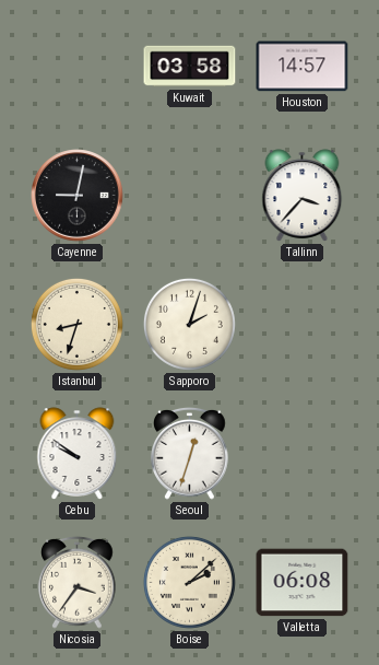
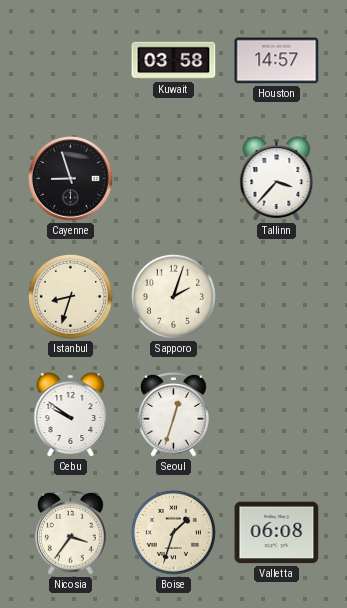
Cayenne: 9:02 -> 8:57
Boise: 2:08 -> 1:33
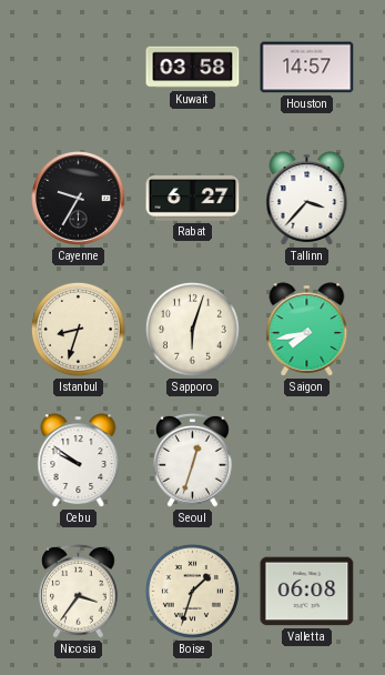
Cayenne: 8:57 -> 9:35
Rabat: none -> 6:27
Sapporo: 2:03 -> 6:03
Saigon: none -> 7:43
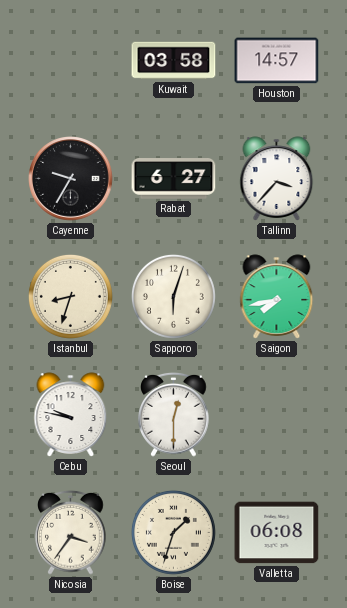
Cebu: 9:51 -> 9:47
Seoul: 12:33 -> 12:30
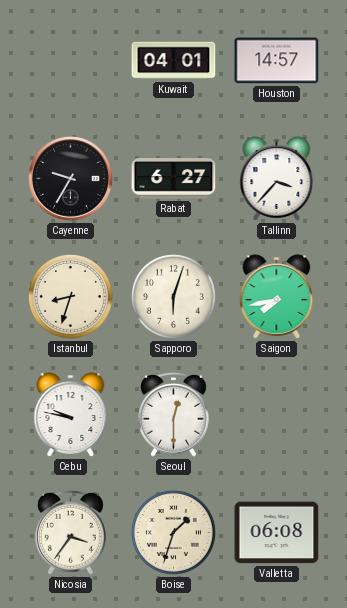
Kuwait: 03:58 -> 04:01
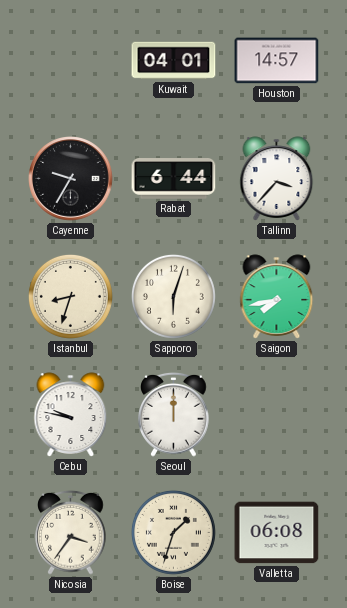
Rabat: 6:27 -> 6:44
Seoul: 12:30 -> 12:00
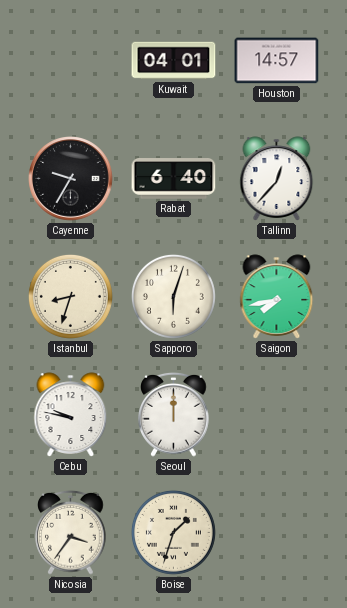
Rabat: 6:44 -> 6:40
Tallinn: 3:37 -> 12:37
Valletta: 06:08 -> none
